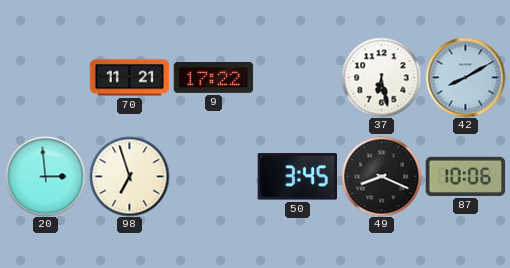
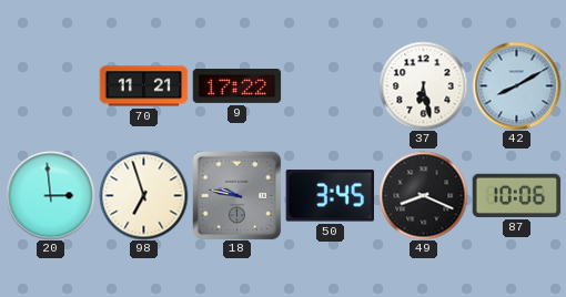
18: none -> 9:47
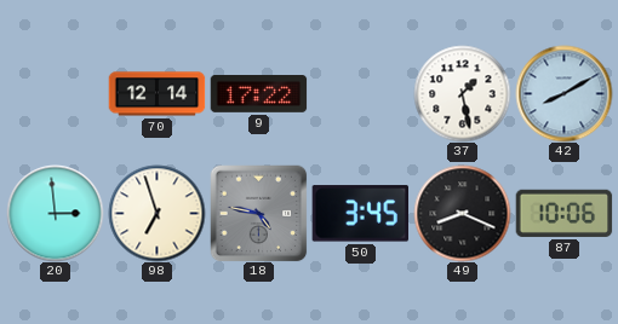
70: 11:21 -> 12:14
37: 6:28 -> 1:28
18: 9:47 -> 4:47
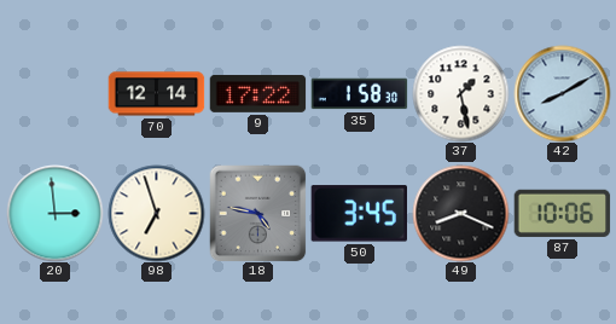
35: none -> 1:58
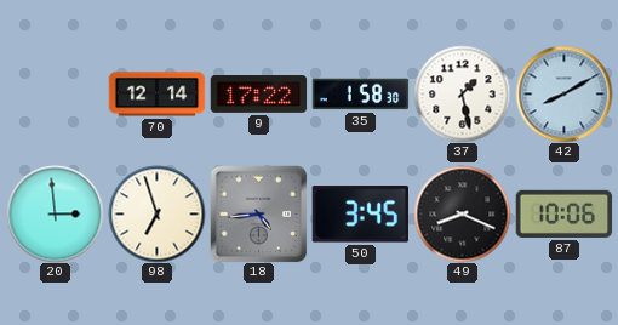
18: 4:47 -> 4:44
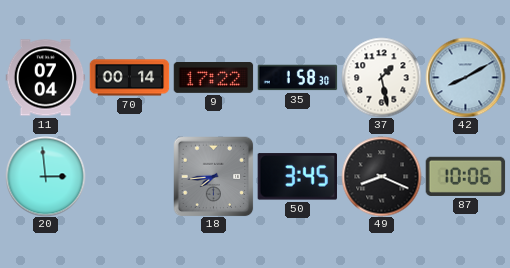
11: none -> 07:04
70: 12:14 -> 00:14
98: 6:57 -> none
18: 4:44 -> 7:44
